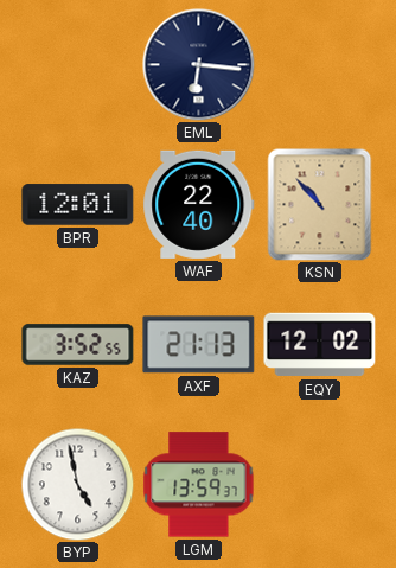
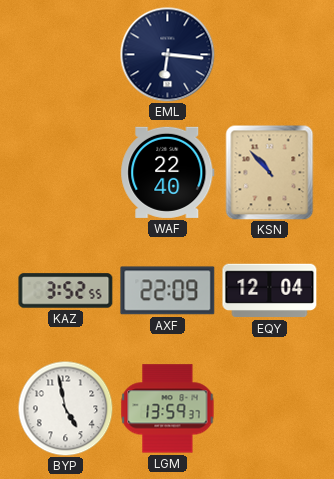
BPR: 12:01 -> none
AXF: 21:13 -> 22:09
EQY: 12:02 -> 12:04
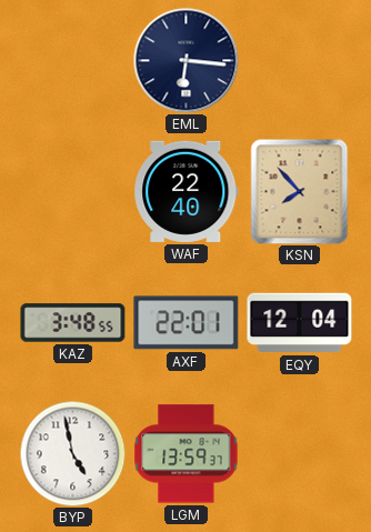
KSN: 10:53 -> 7:53
KAZ: 3:52 -> 3:48
AXF: 22:09 -> 22:01
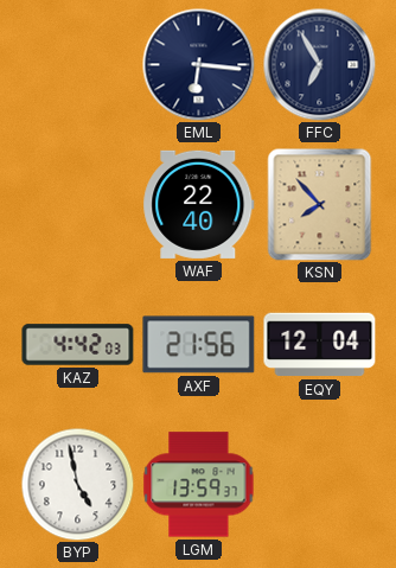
FFC: none -> 6:55
KAZ: 3:48 -> 4:42
AXF: 22:01 -> 21:56
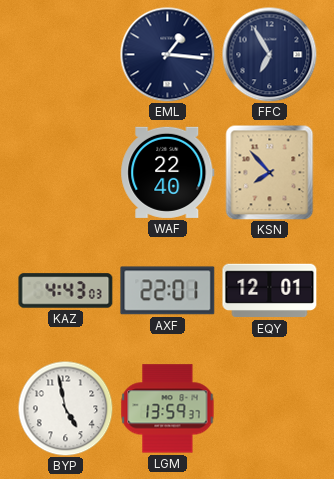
EML: 6:16 -> 1:16
KAZ: 4:42 -> 4:43
AXF: 21:56 -> 22:01
EQY: 12:04 -> 12:01
